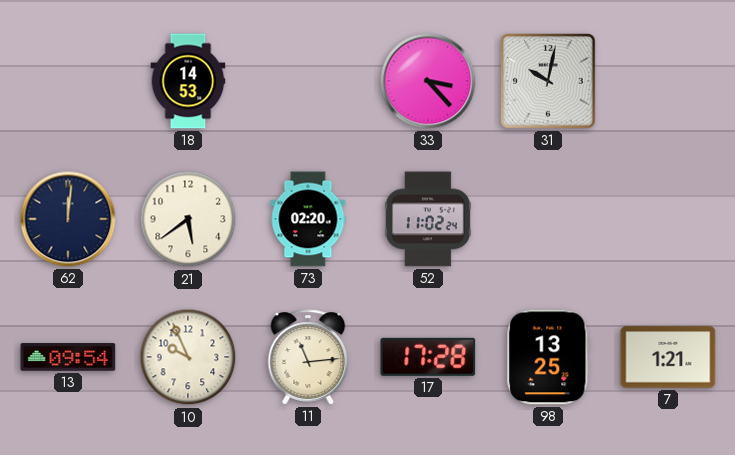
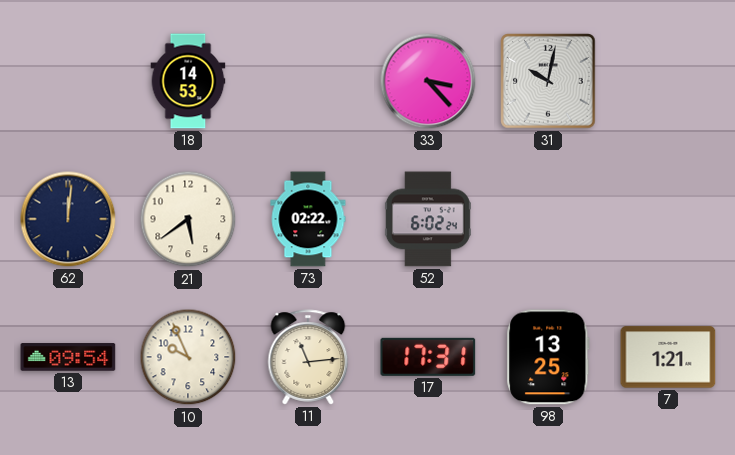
73: 02:20 -> 02:22
52: 11:02 -> 6:02
17: 17:28 -> 17:31
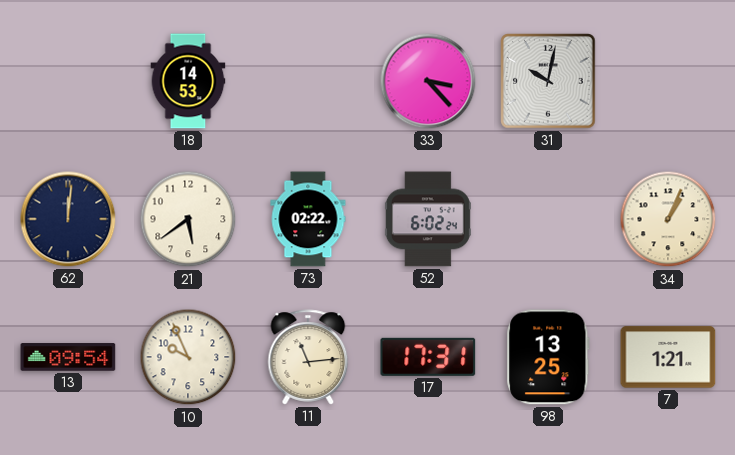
34: none -> 1:04
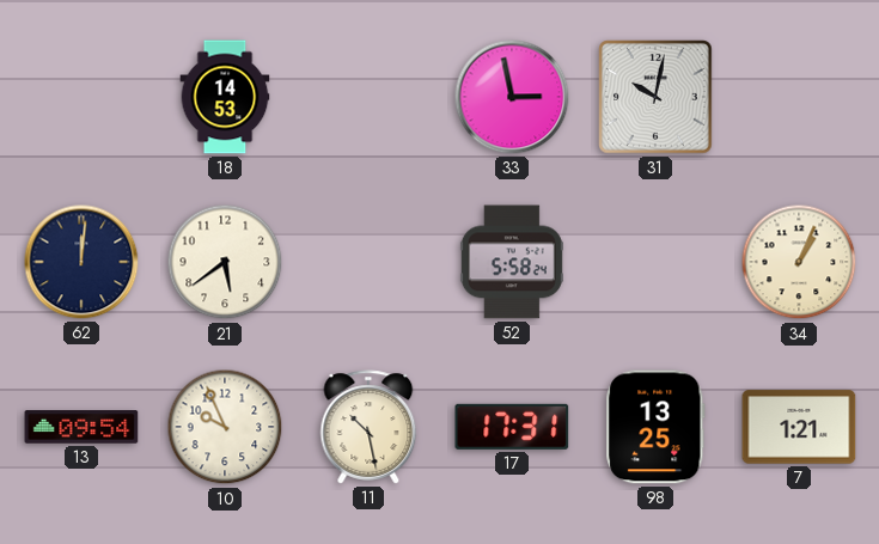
33: 3:23 -> 2:58
73: 02:22 -> none
52: 6:02 -> 5:58
11: 11:14 -> 10:28
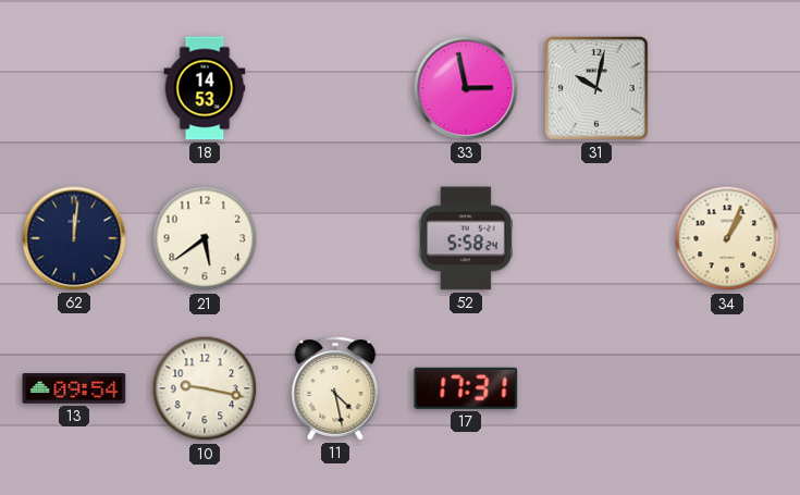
10: 9:56 -> 9:17
11: 10:28 -> 4:28
98: 13:25 -> none
7: 1:21 -> none
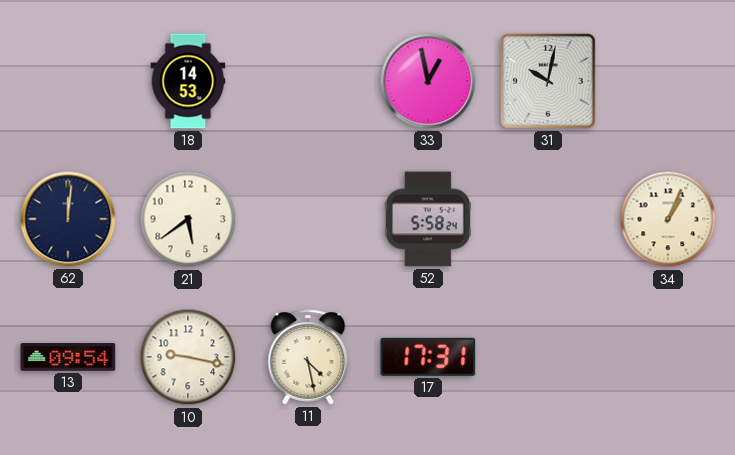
33: 2:58 -> 12:58
